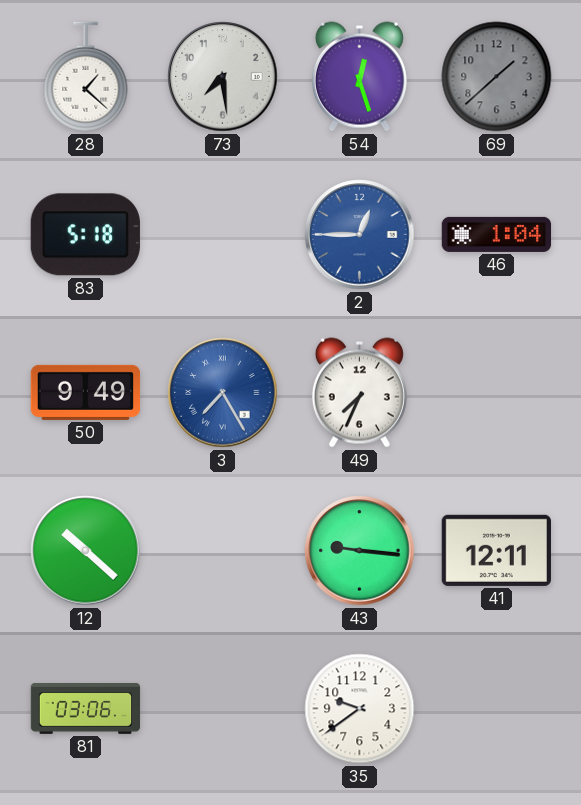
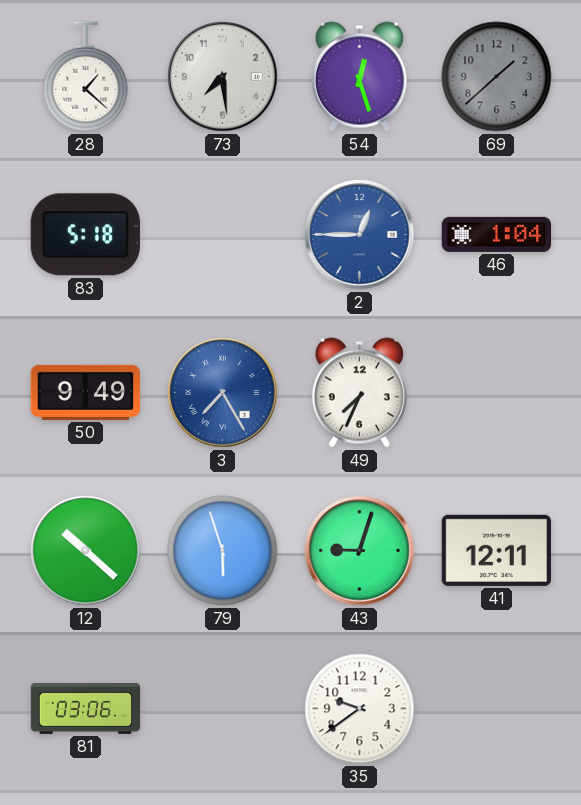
79: none -> 5:57
43: 9:16 -> 9:03
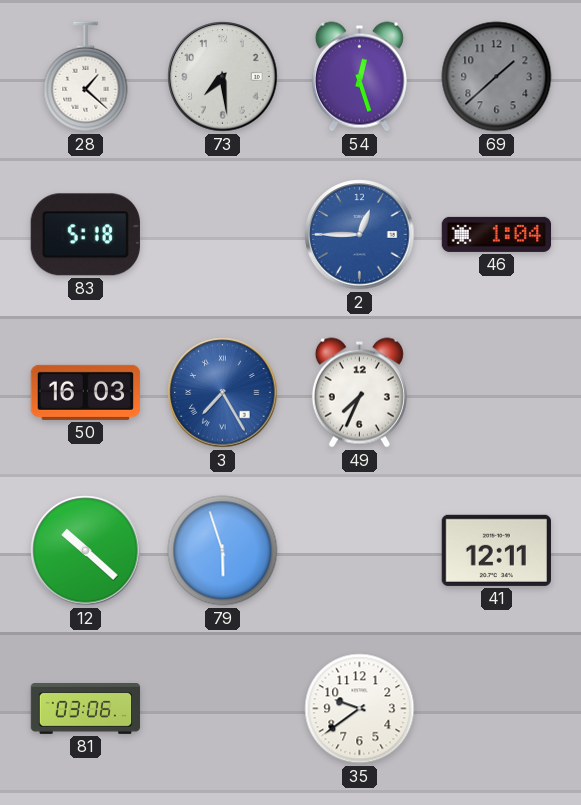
50: 9:49 -> 16:03
43: 9:03 -> none
